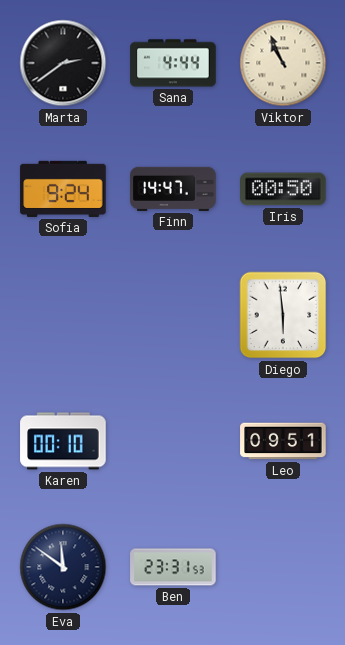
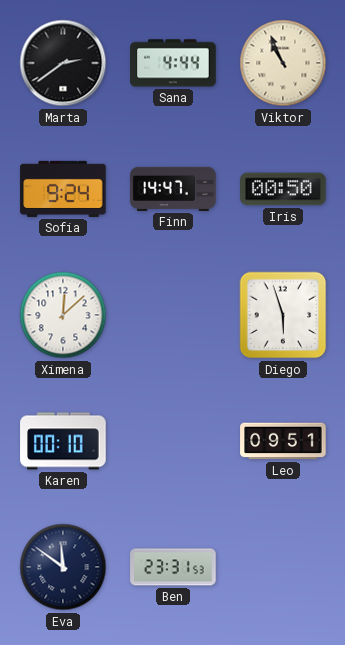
Ximena: none -> 12:08
Diego: 5:59 -> 5:57
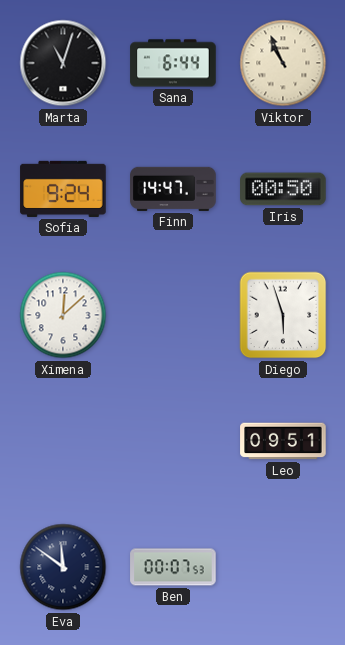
Marta: 2:39 -> 11:03
Sana: 4:44 -> 6:44
Karen: 00:10 -> none
Ben: 23:31 -> 00:07
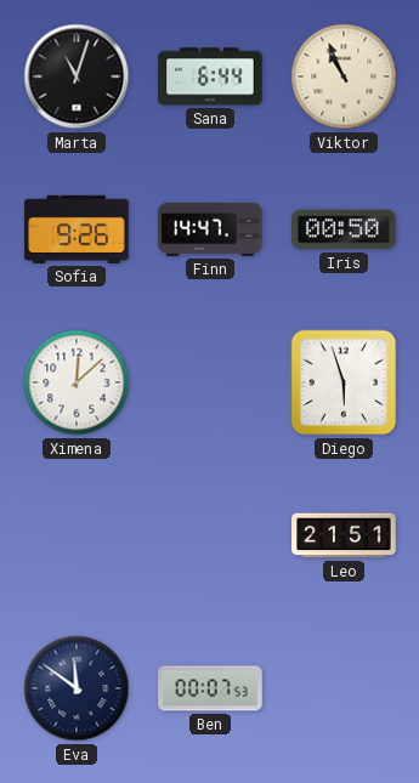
Sofia: 9:24 -> 9:26
Leo: 09:51 -> 21:51
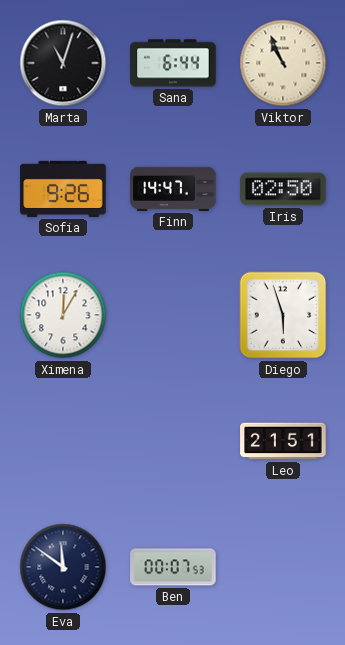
Iris: 00:50 -> 02:50
Ximena: 12:08 -> 12:05
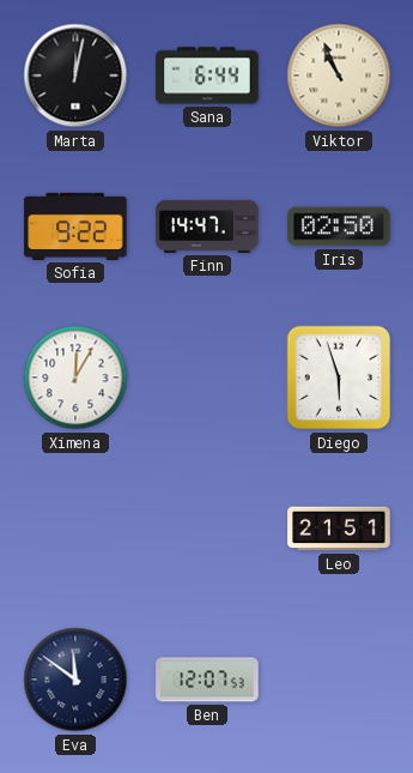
Marta: 11:03 -> 12:02
Sofia: 9:26 -> 9:22
Ben: 00:07 -> 12:07
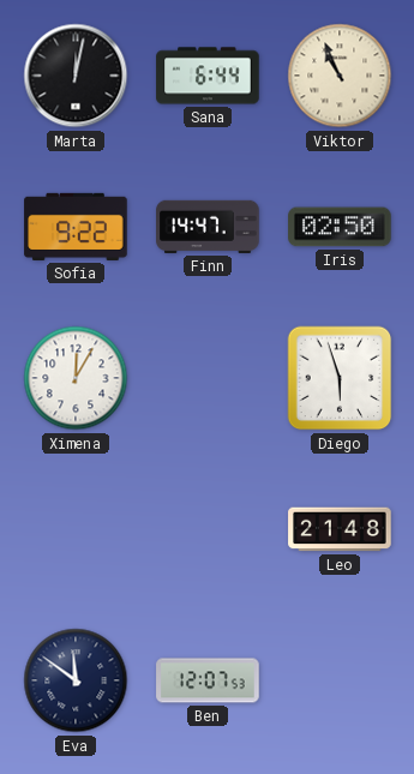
Leo: 21:51 -> 21:48
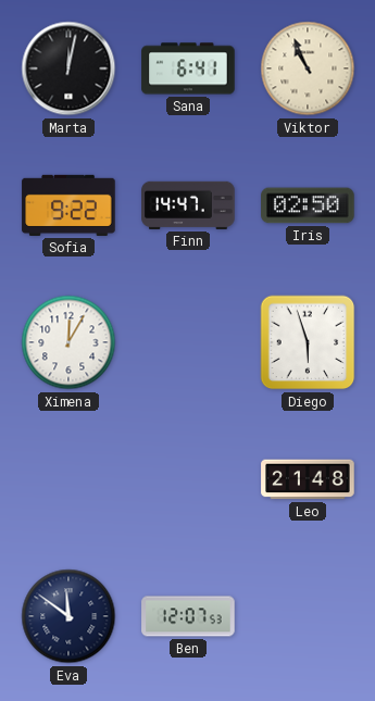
Sana: 6:44 -> 6:41
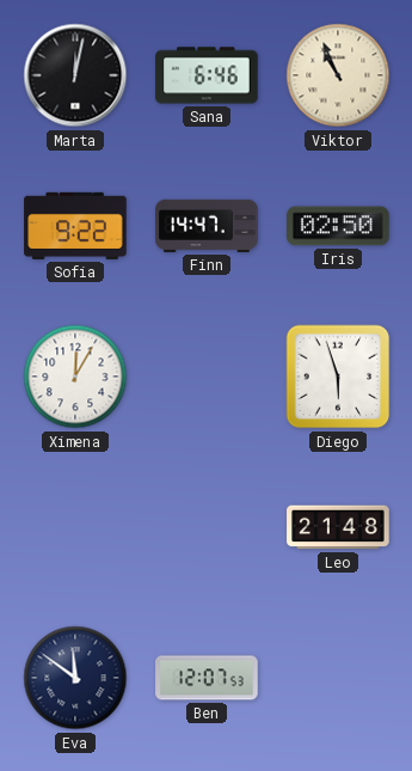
Sana: 6:41 -> 6:46
